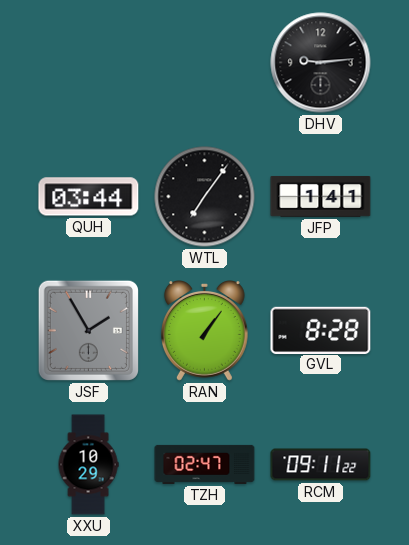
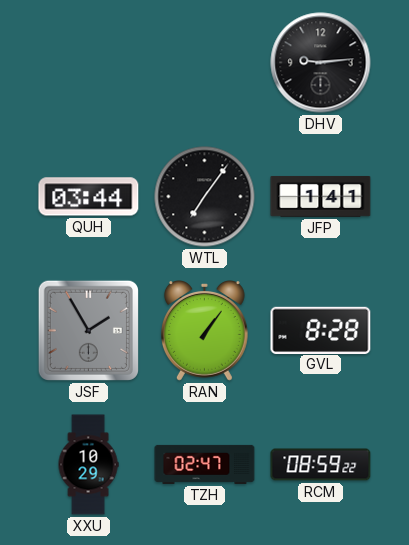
RCM: 09:11 -> 08:59
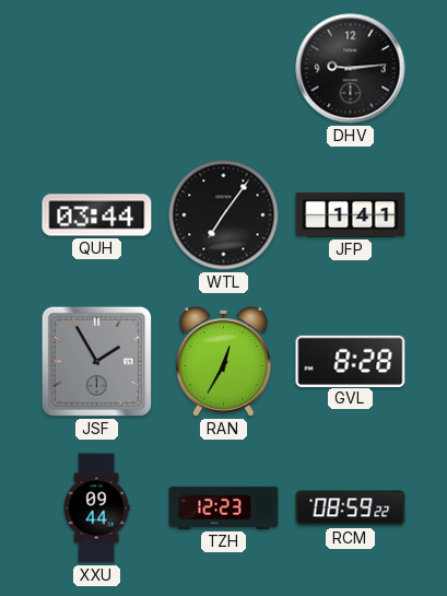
RAN: 1:06 -> 12:35
XXU: 10:29 -> 09:44
TZH: 02:47 -> 12:23
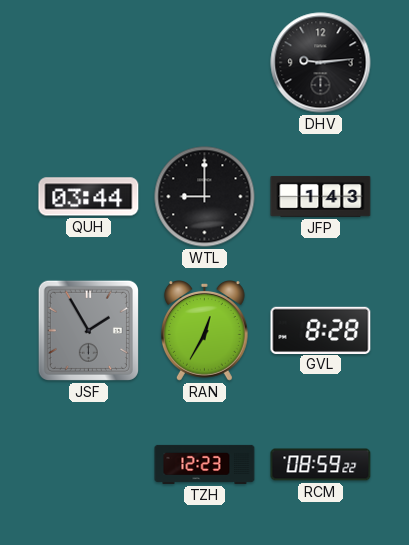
WTL: 7:06 -> 9:00
JFP: 1:41 -> 1:43
XXU: 09:44 -> none
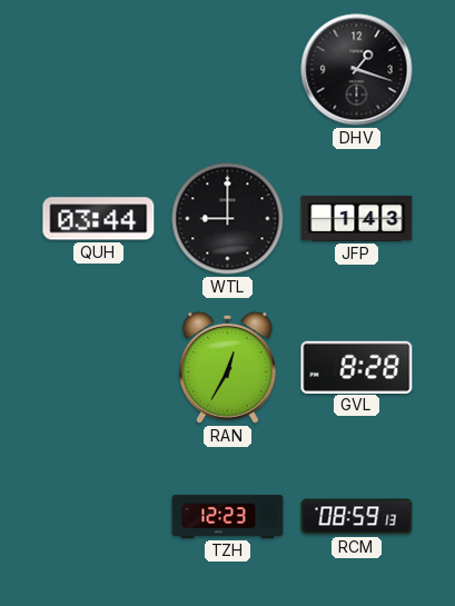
DHV: 9:14 -> 1:18
JSF: 1:55 -> none
RCM: 08:59:22 -> 08:59:13
